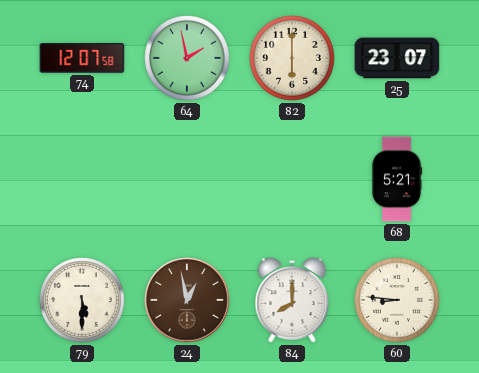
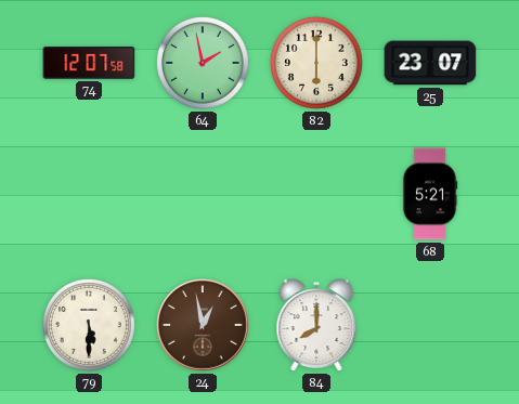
60: 8:46 -> none
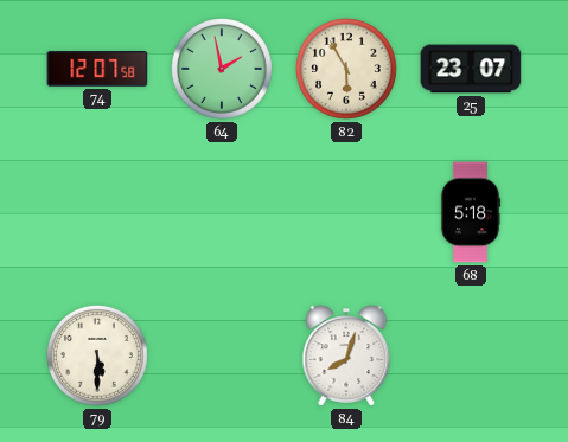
82: 6:00 -> 5:55
68: 5:21 -> 5:18
24: 12:58 -> none
84: 8:00 -> 8:03
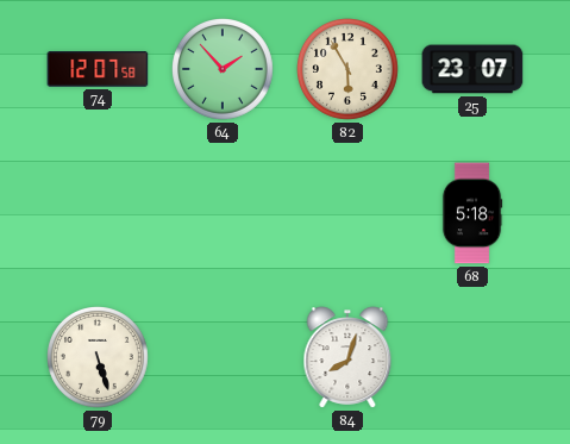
64: 1:58 -> 1:53
79: 5:30 -> 5:27
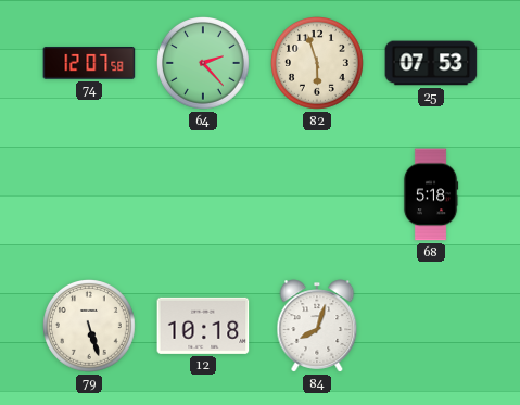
64: 1:53 -> 2:23
82: 5:55 -> 5:57
25: 23:07 -> 07:53
12: none -> 10:18
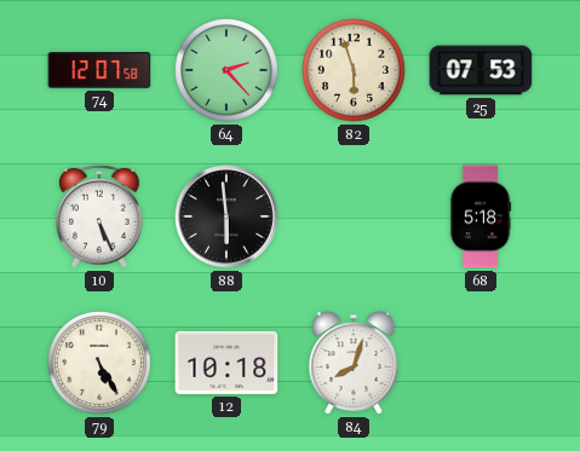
10: none -> 5:26
88: none -> 5:59
79: 5:27 -> 5:25
